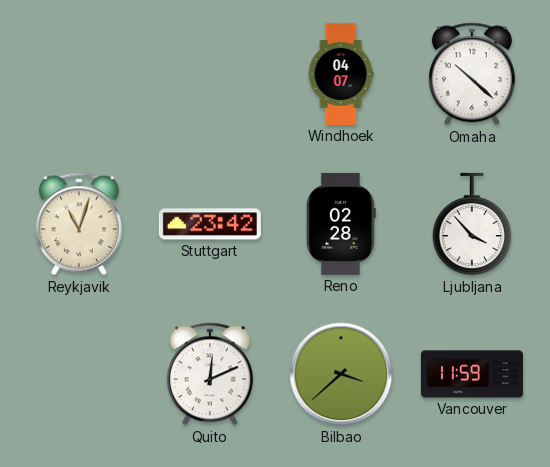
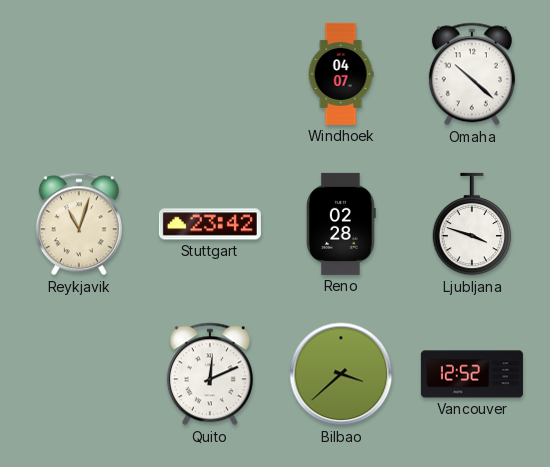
Ljubljana: 3:53 -> 3:48
Vancouver: 11:59 -> 12:52
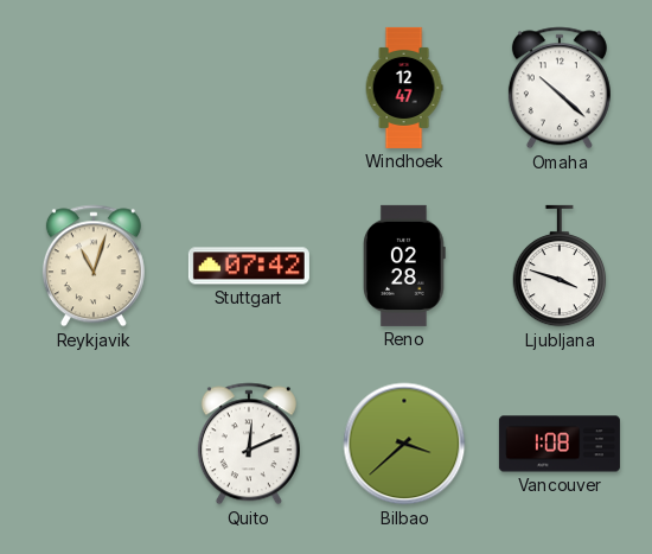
Windhoek: 04:07 -> 12:47
Stuttgart: 23:42 -> 07:42
Vancouver: 12:52 -> 1:08
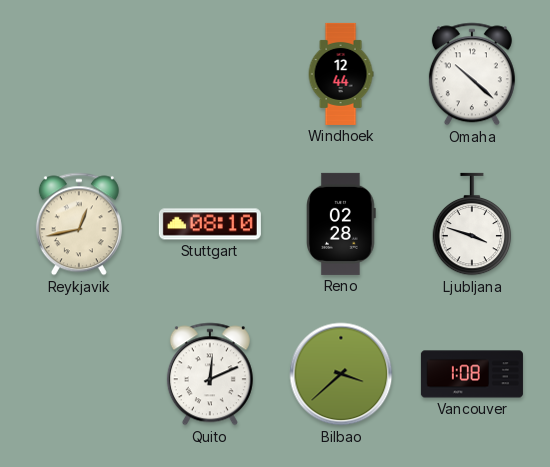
Windhoek: 12:47 -> 12:44
Reykjavik: 11:03 -> 12:43
Stuttgart: 07:42 -> 08:10
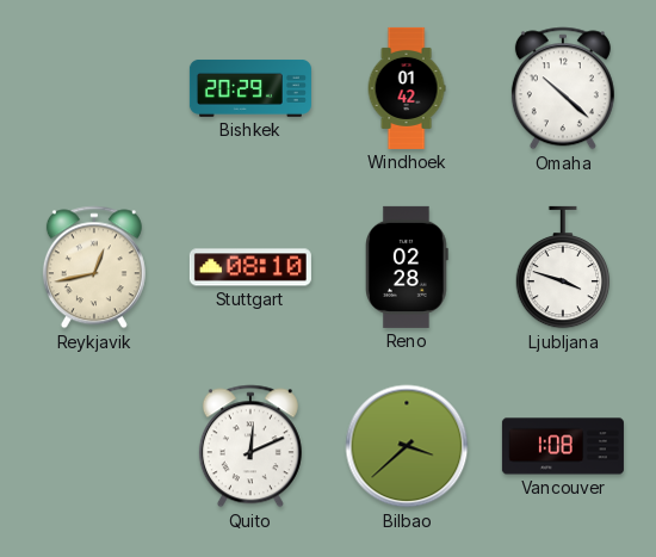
Bishkek: none -> 20:29
Windhoek: 12:44 -> 01:42
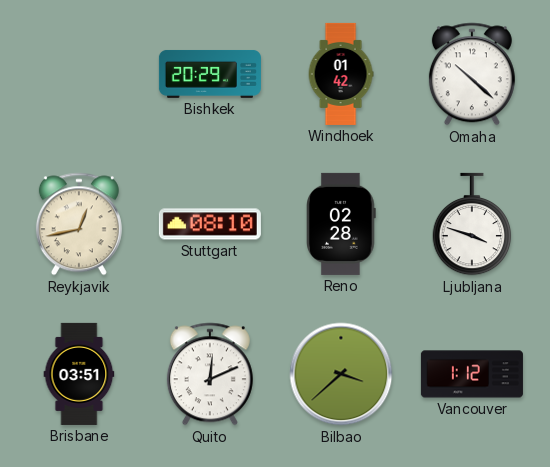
Brisbane: none -> 03:51
Vancouver: 1:08 -> 1:12
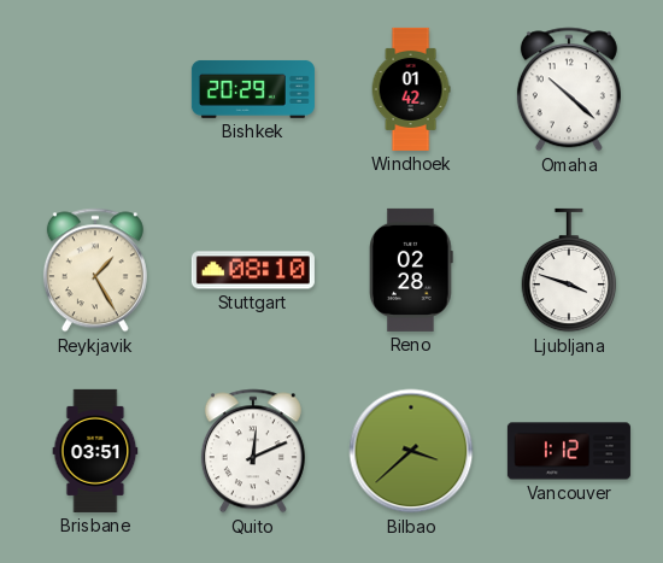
Reykjavik: 12:43 -> 1:25
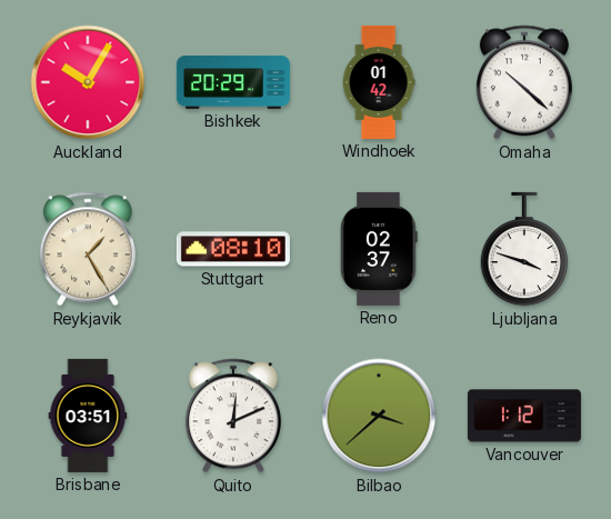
Auckland: none -> 10:05
Reno: 02:28 -> 02:37
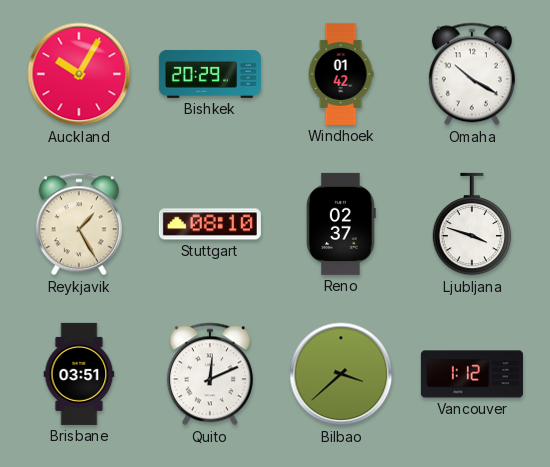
Omaha: 10:22 -> 10:20
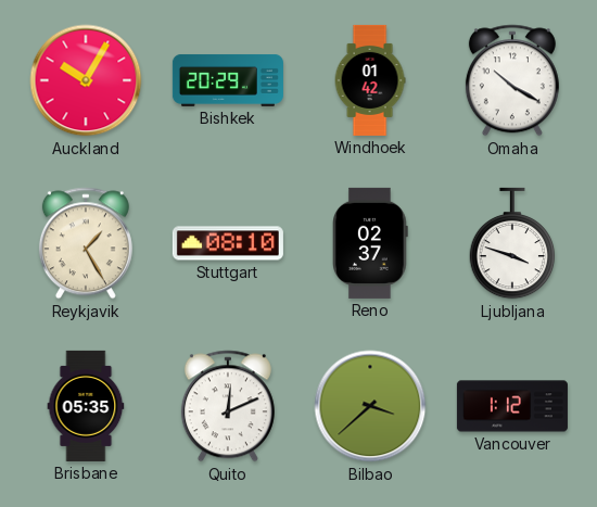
Brisbane: 03:51 -> 05:35
